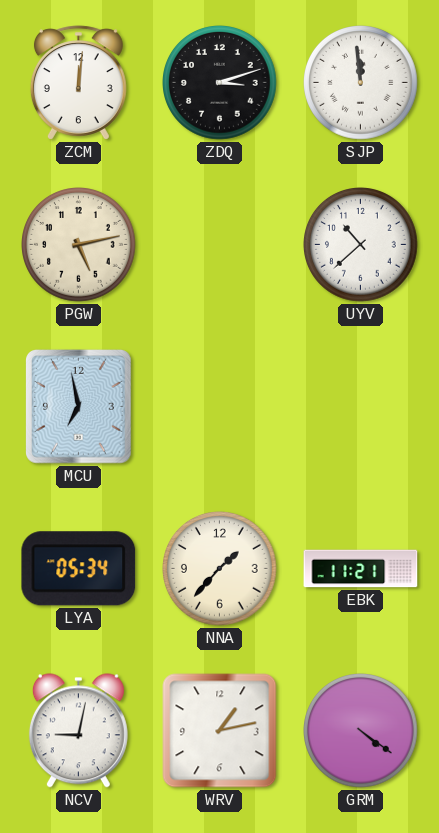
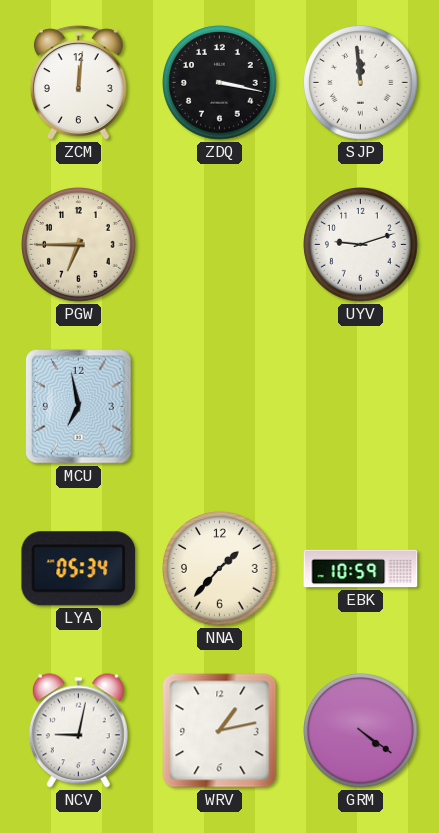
ZDQ: 3:12 -> 3:17
PGW: 5:13 -> 6:45
UYV: 10:38 -> 9:12
EBK: 11:21 -> 10:59
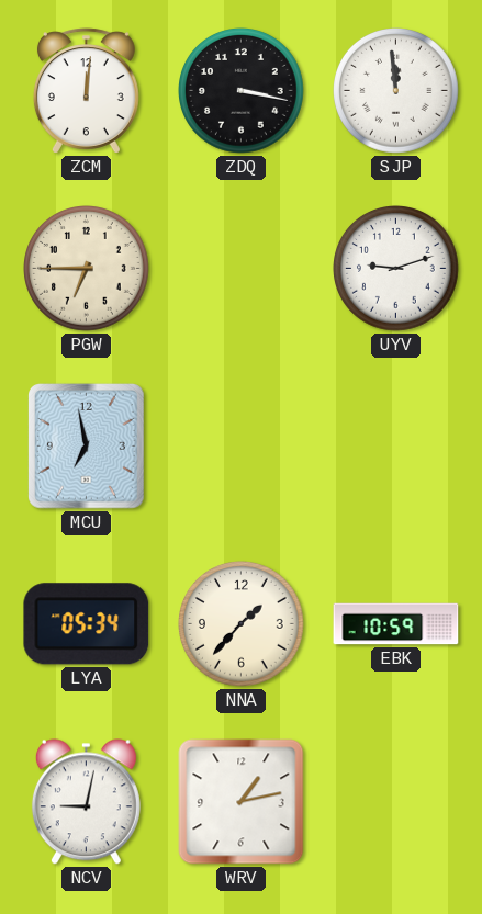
GRM: 4:21 -> none
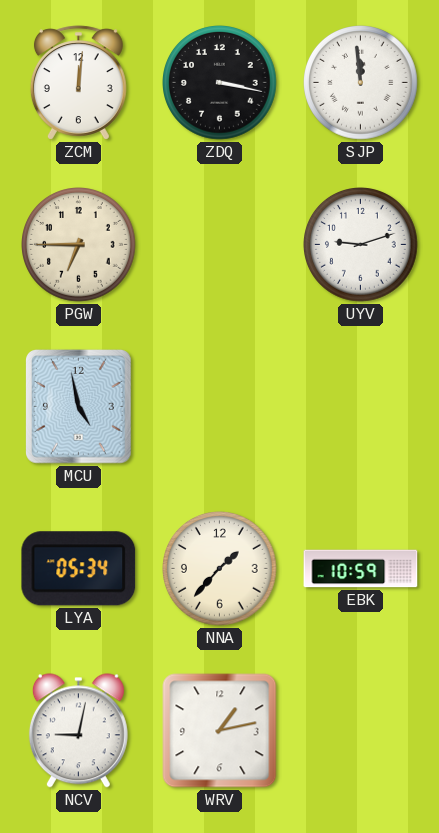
MCU: 6:58 -> 4:58
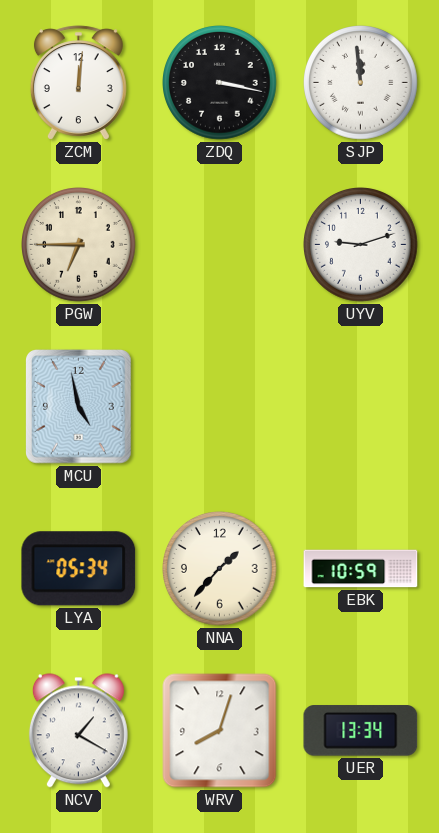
NCV: 9:02 -> 1:20
WRV: 1:13 -> 8:03
UER: none -> 13:34
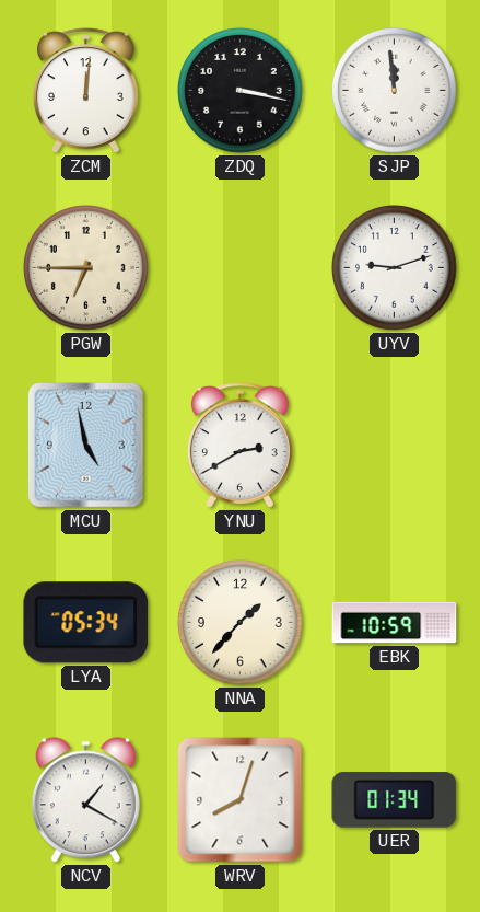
YNU: none -> 2:40
UER: 13:34 -> 01:34
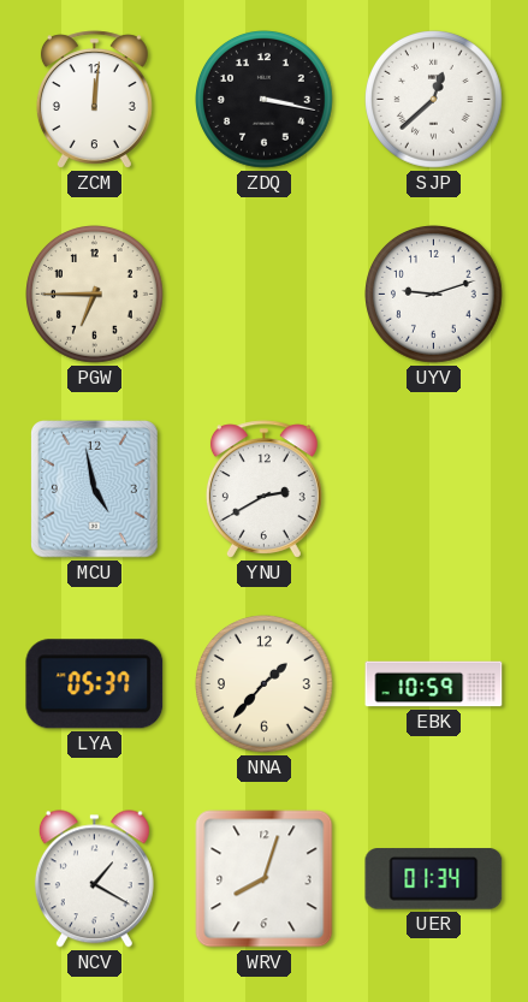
SJP: 11:59 -> 12:38
LYA: 05:34 -> 05:37
